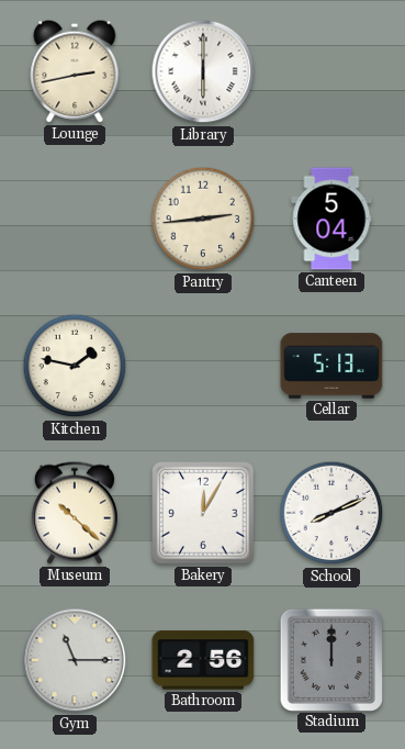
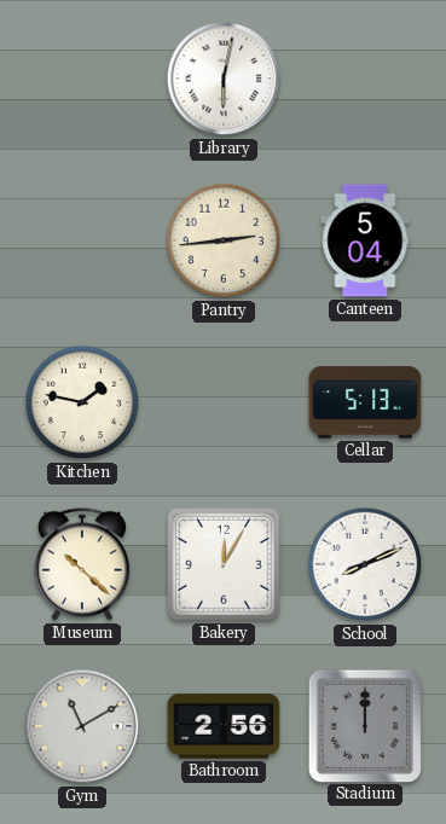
Lounge: 2:43 -> none
Library: 6:00 -> 6:02
Gym: 11:15 -> 11:10
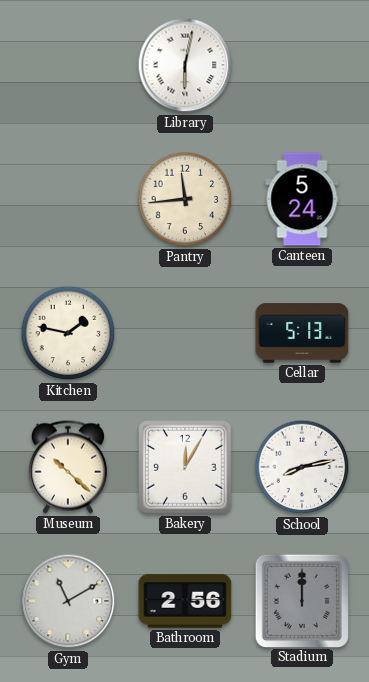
Pantry: 2:44 -> 11:44
Canteen: 5:04 -> 5:24
School: 8:11 -> 8:13
